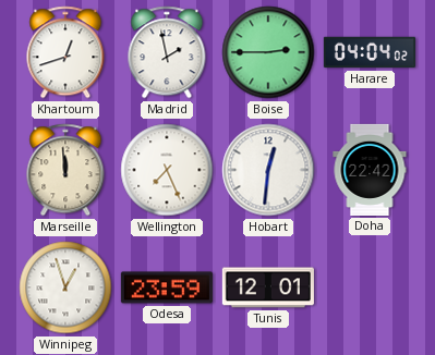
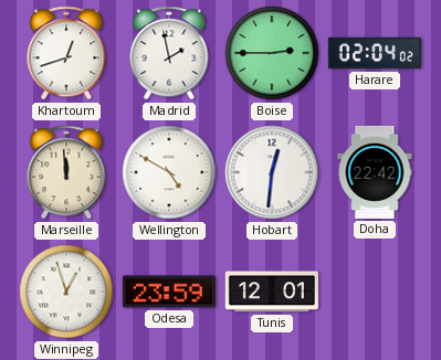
Harare: 04:04 -> 02:04
Wellington: 7:26 -> 4:50
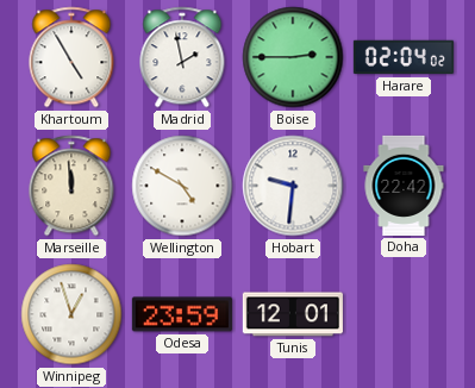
Khartoum: 12:42 -> 4:55
Hobart: 12:31 -> 9:31
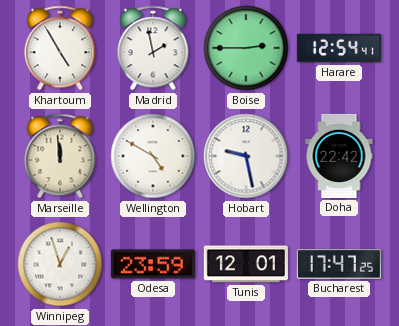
Harare: 02:04 -> 12:54
Hobart: 9:31 -> 9:28
Bucharest: none -> 17:47
